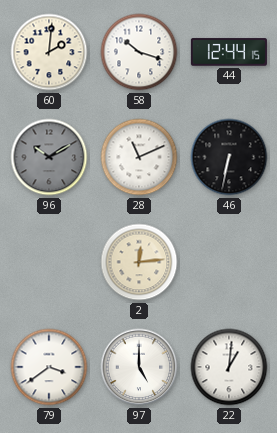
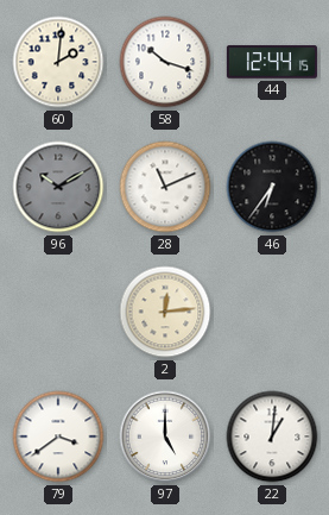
46: 6:32 -> 6:36
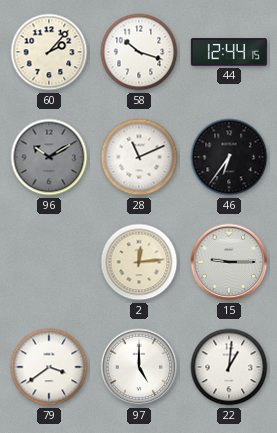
60: 2:01 -> 2:07
15: none -> 9:15
